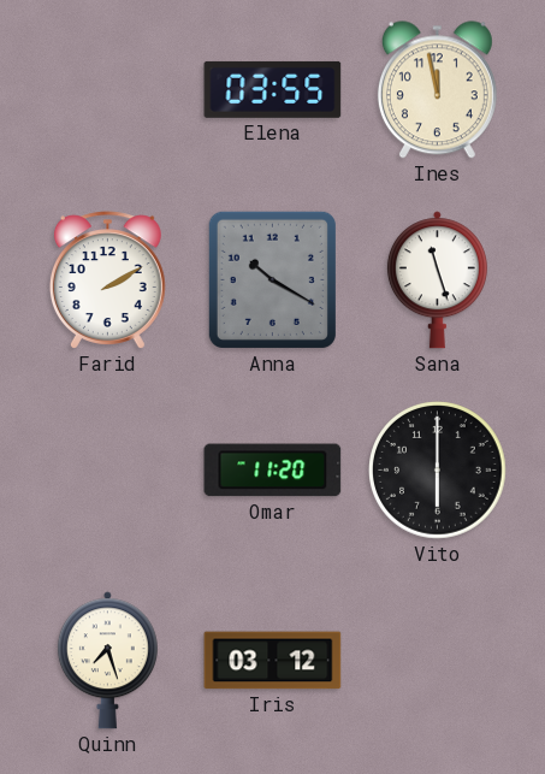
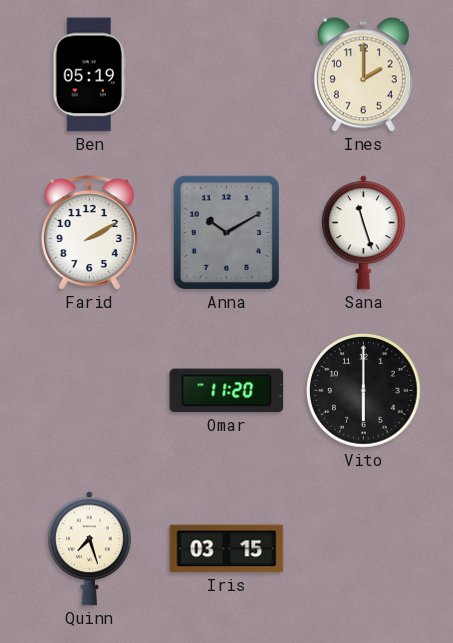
Ben: none -> 05:19
Elena: 03:55 -> none
Ines: 11:58 -> 2:00
Anna: 10:20 -> 10:10
Iris: 03:12 -> 03:15
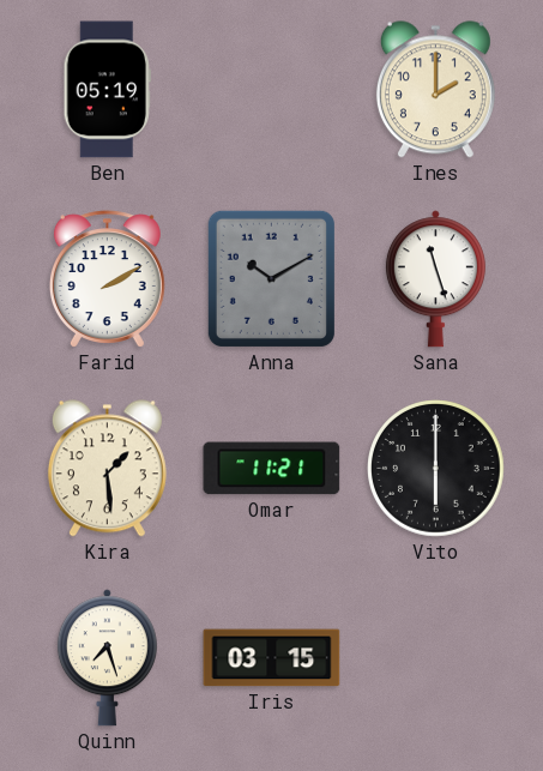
Kira: none -> 1:29
Omar: 11:20 -> 11:21
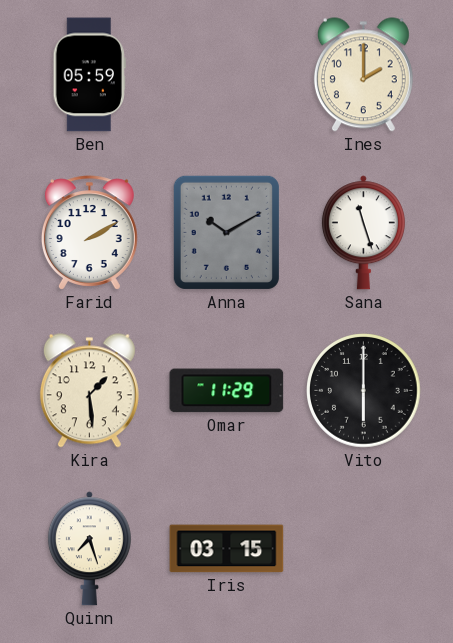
Ben: 05:19 -> 05:59
Omar: 11:21 -> 11:29
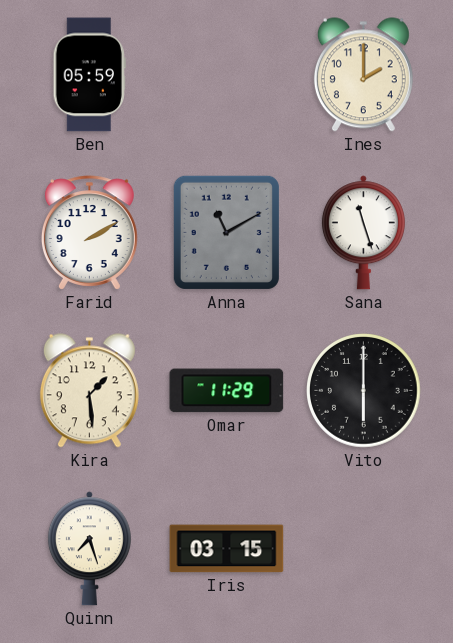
Anna: 10:10 -> 11:10
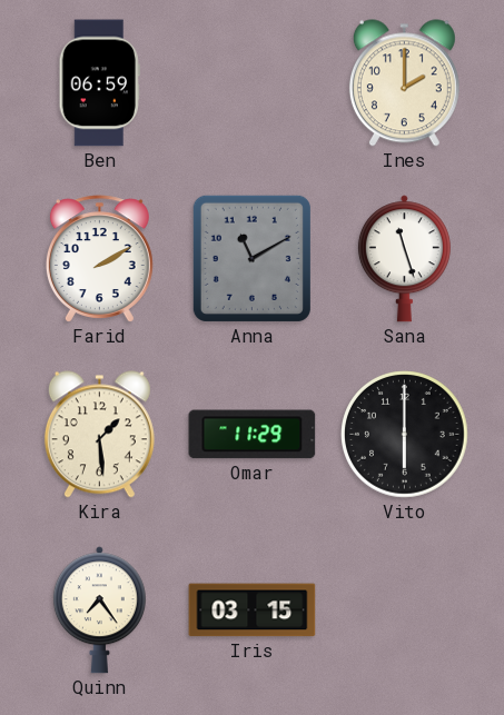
Ben: 05:59 -> 06:59
Quinn: 7:27 -> 7:24
